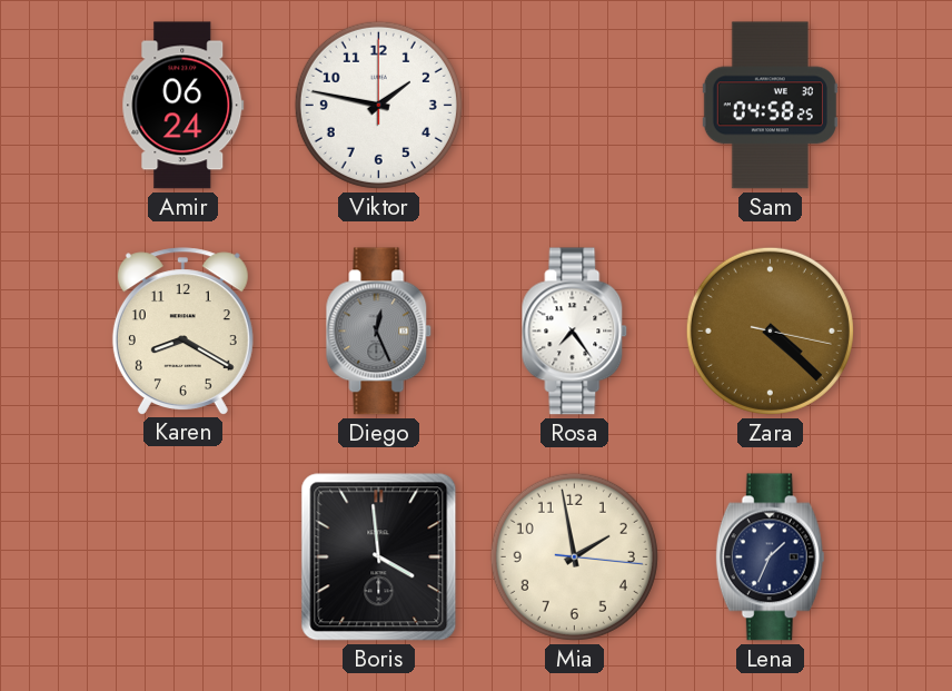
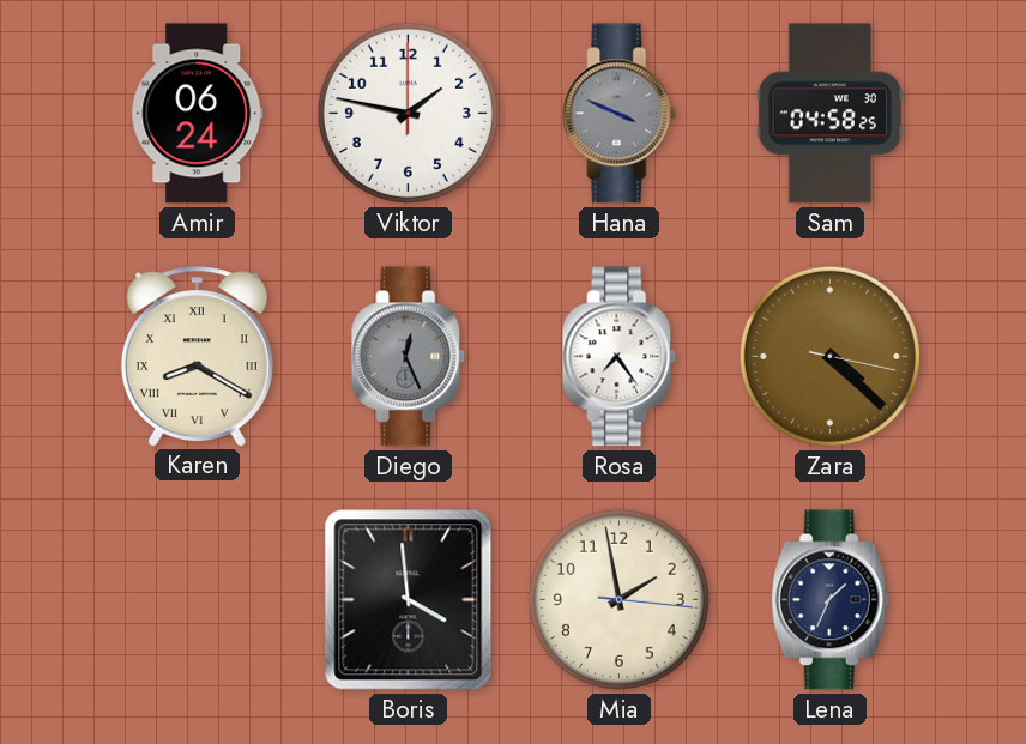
Hana: none -> 3:49
Karen numerals: Arabic -> Roman
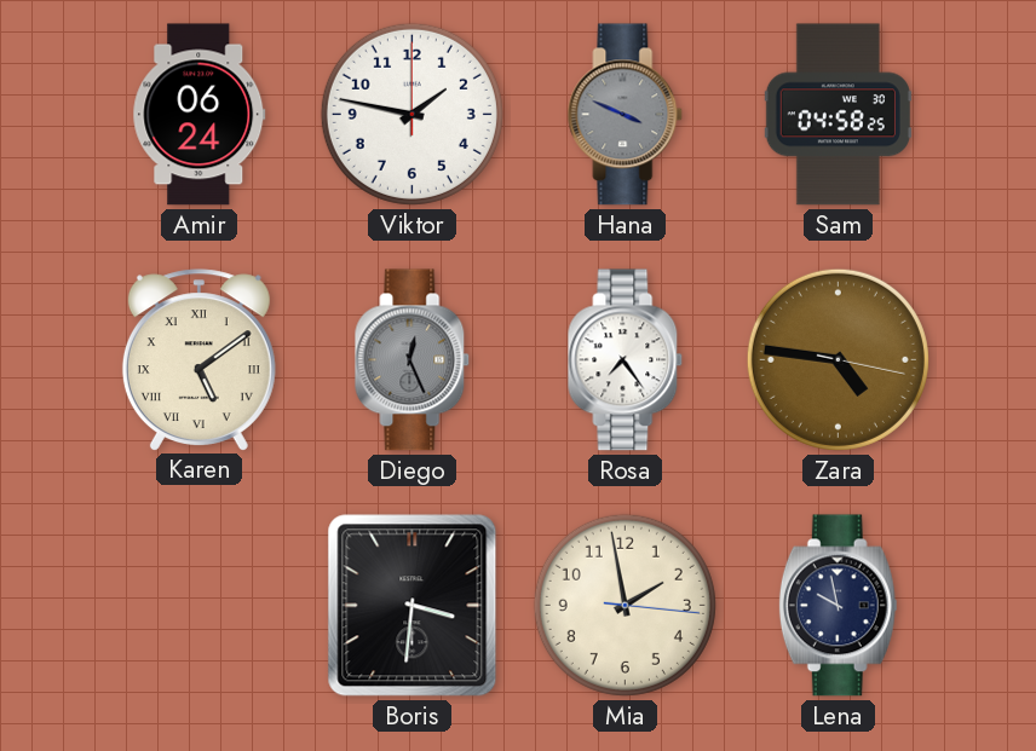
Karen: 8:20 -> 5:09
Zara: 4:22 -> 4:46
Boris: 3:59 -> 3:31
Lena: 1:34 -> 9:58
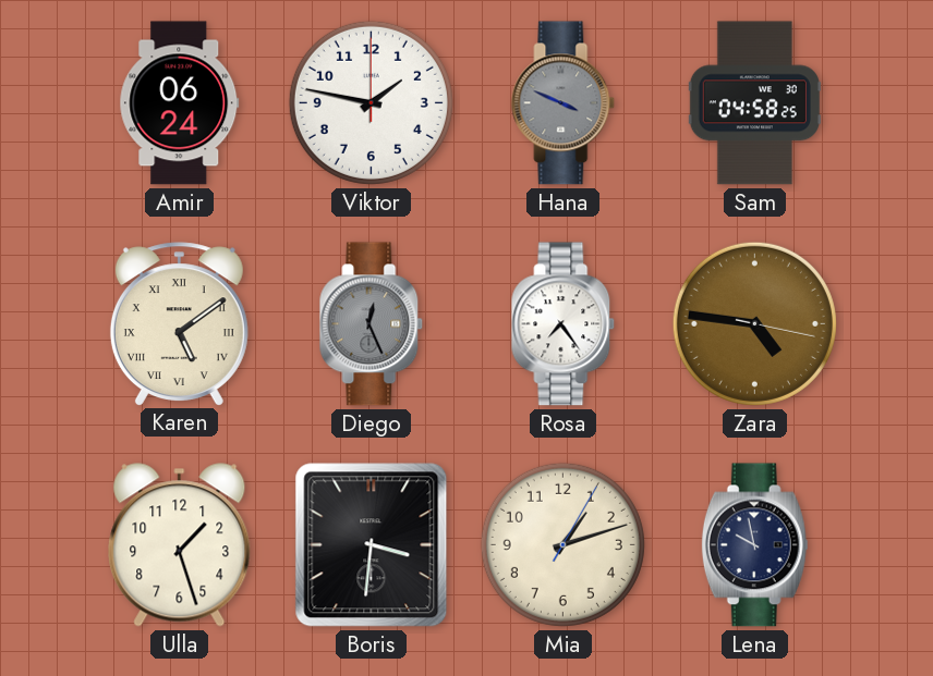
Ulla: none -> 1:27
Mia: 1:58 -> 1:12
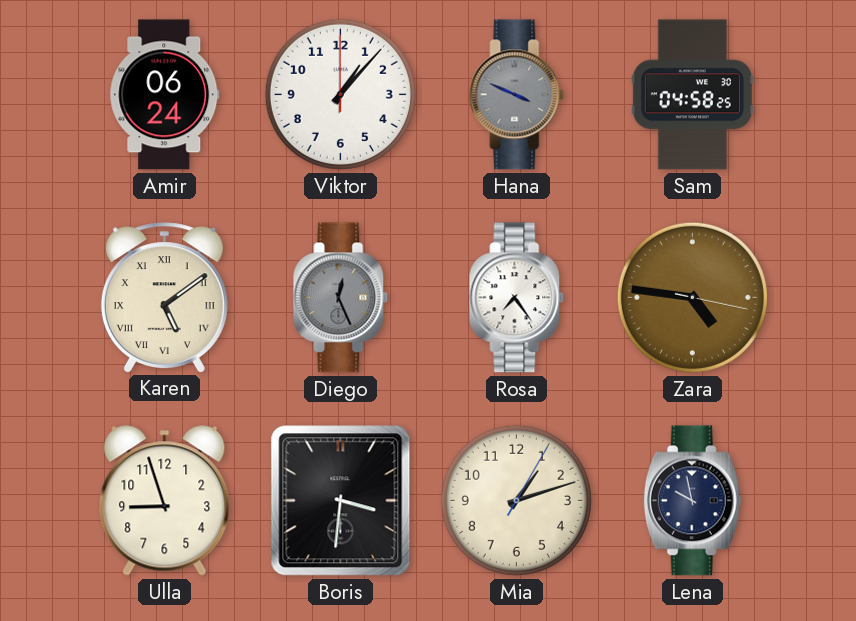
Viktor: 1:47 -> 1:07
Ulla: 1:27 -> 8:57
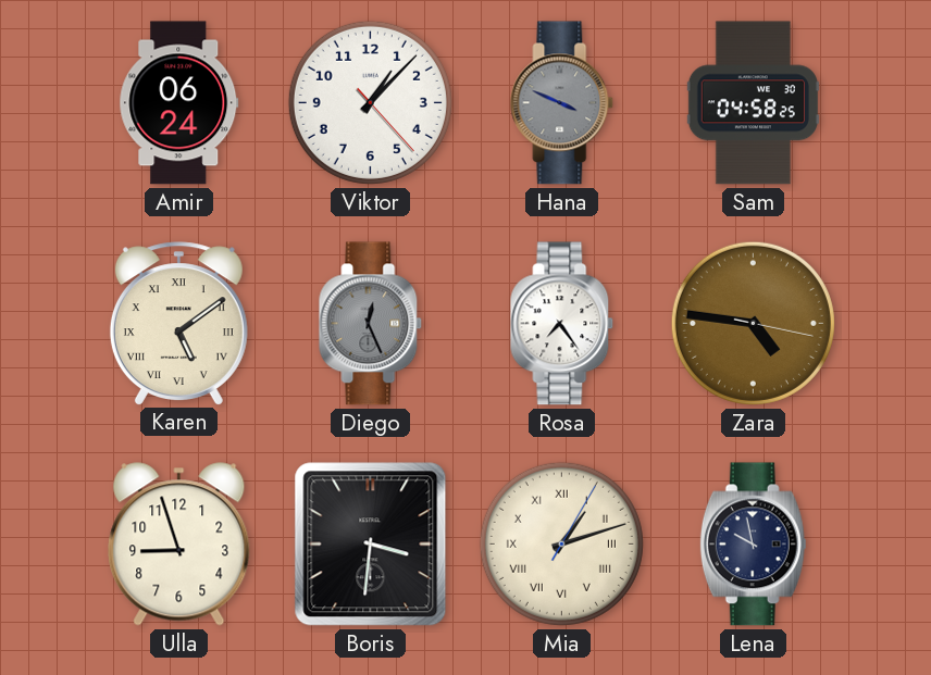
Viktor: 1:07:00 -> 1:07:23
Mia numerals: Arabic -> Roman
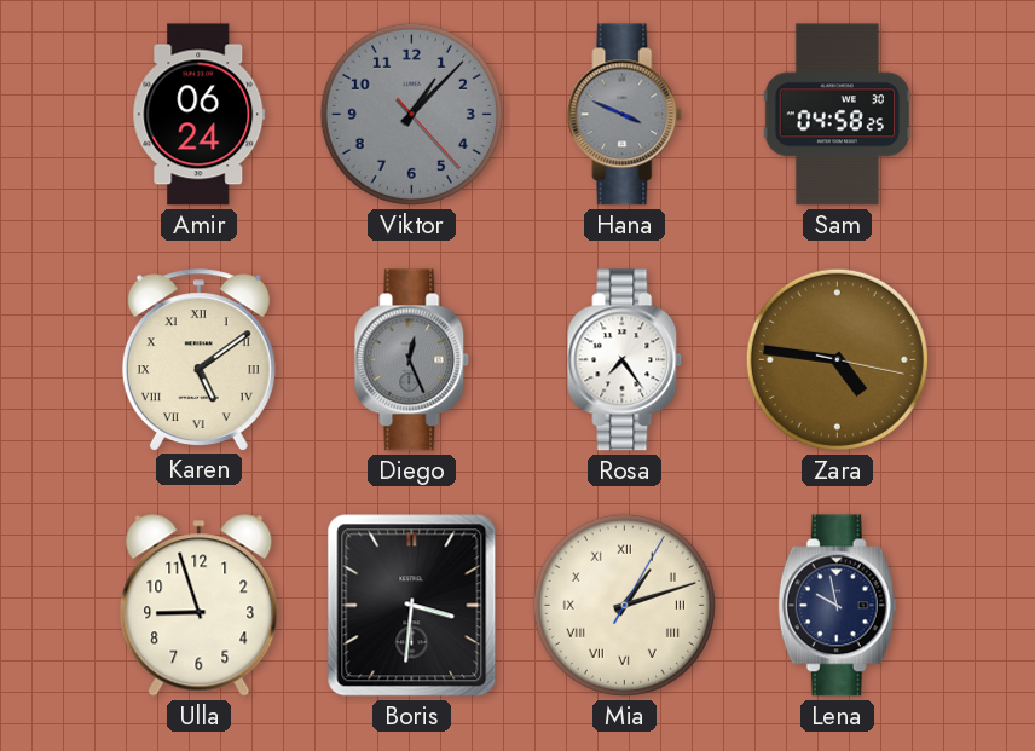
Viktor dial: white -> grey
